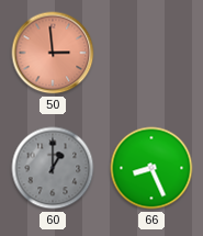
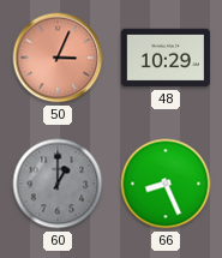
50: 2:59 -> 3:04
48: none -> 10:29
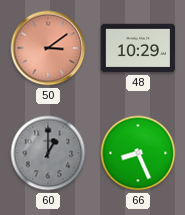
50: 3:04 -> 3:09
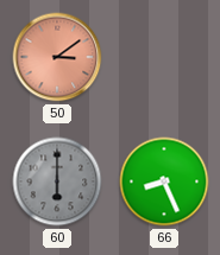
48: 10:29 -> none
60: 1:00 -> 6:00
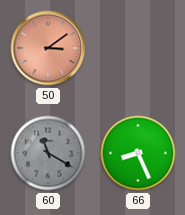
60: 6:00 -> 11:20
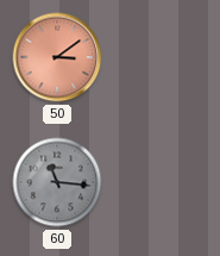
60: 11:20 -> 11:16
66: 8:26 -> none
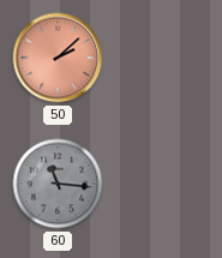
50: 3:09 -> 2:08
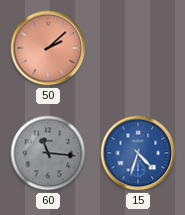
15: none -> 4:33
